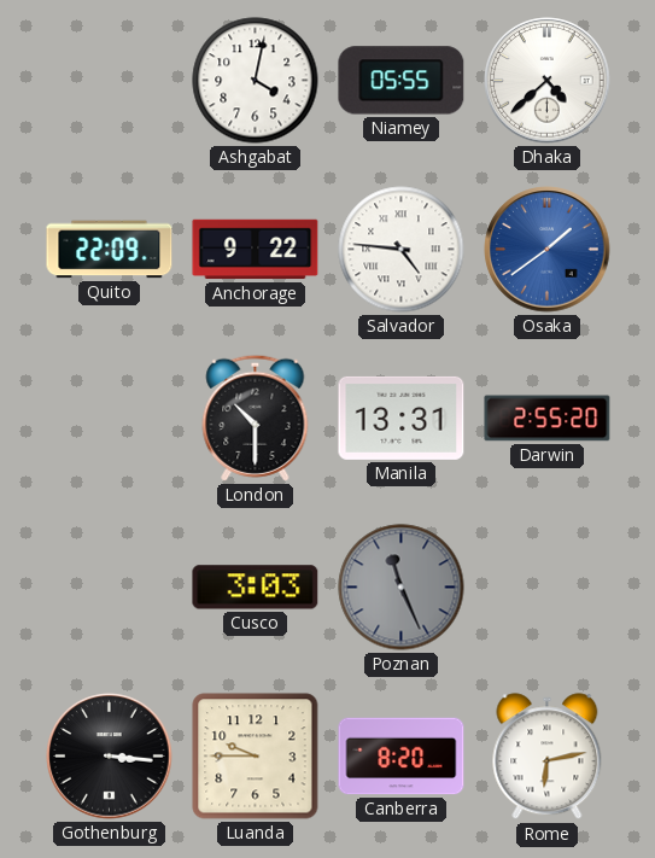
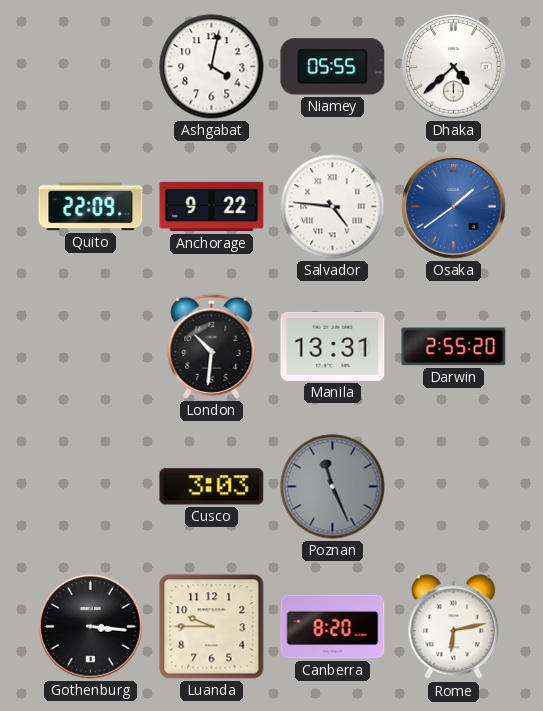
London: 10:30 -> 10:31
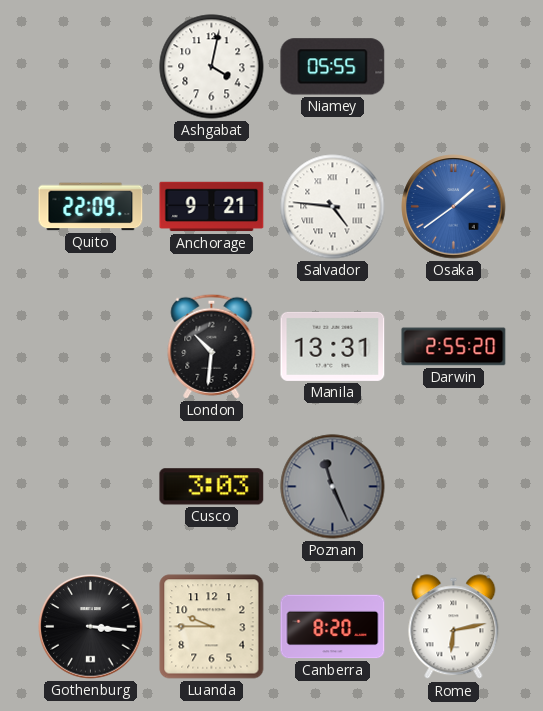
Dhaka: 4:38 -> none
Anchorage: 9:22 -> 9:21
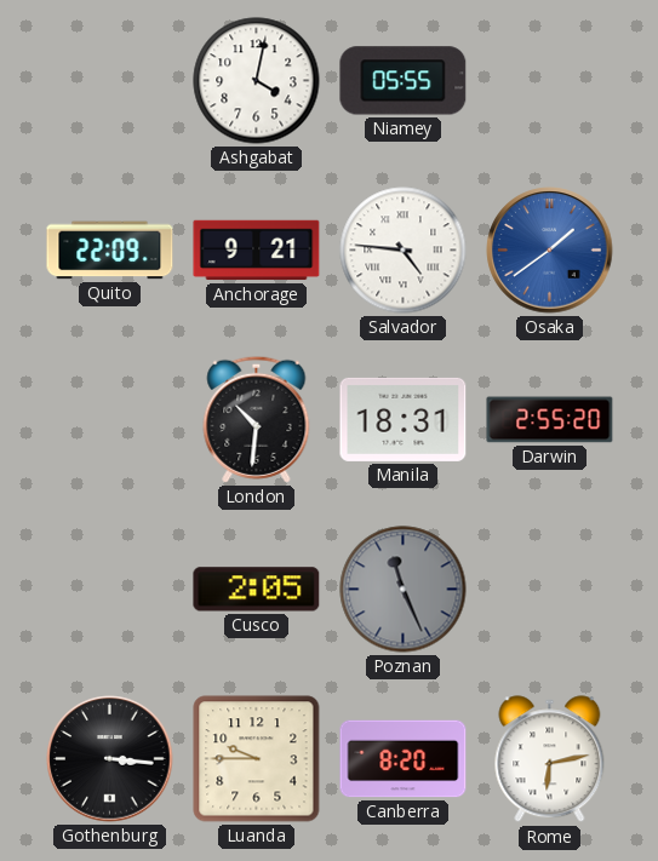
Manila: 13:31 -> 18:31
Cusco: 3:03 -> 2:05
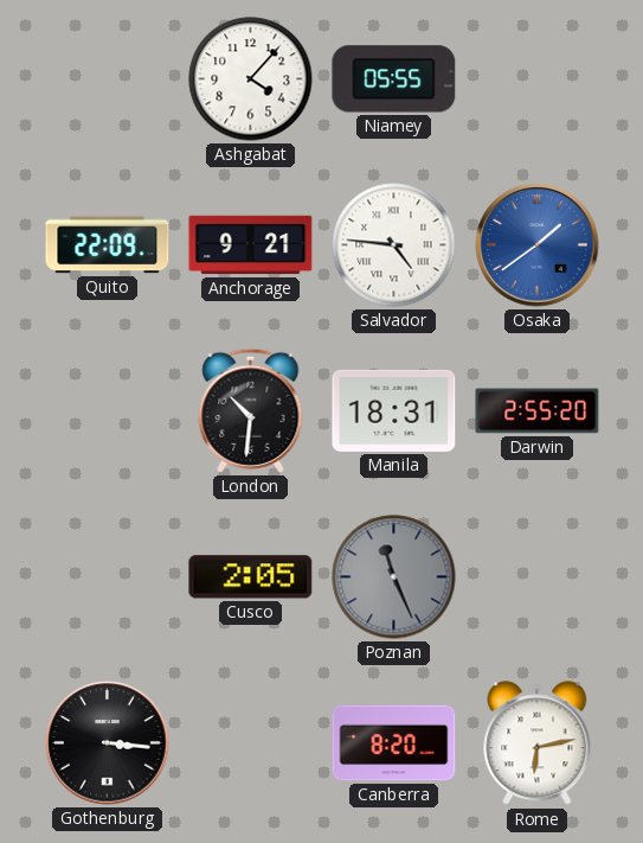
Ashgabat: 4:02 -> 4:07
Luanda: 9:45 -> none
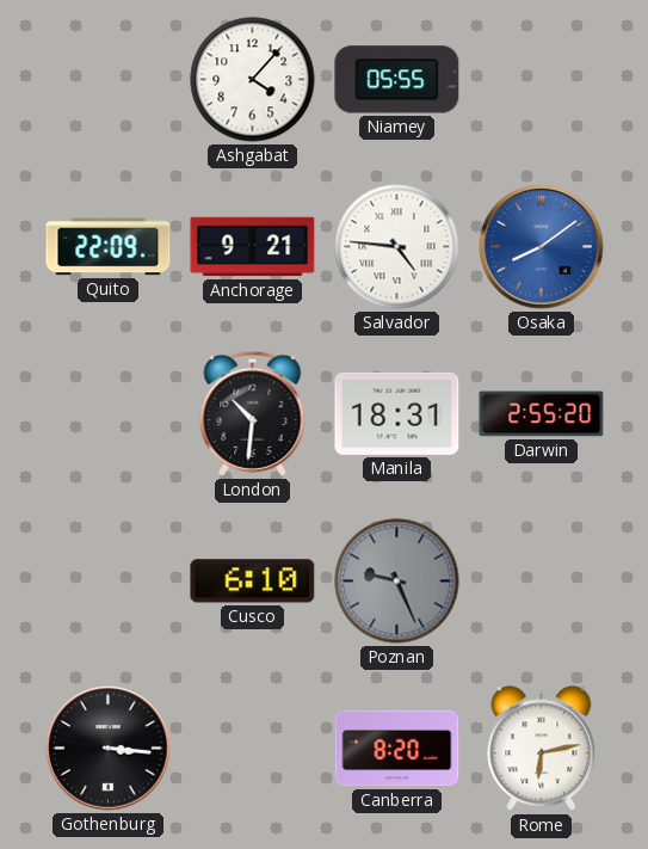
Osaka: 1:39 -> 8:09
Cusco: 2:05 -> 6:10
Poznan: 11:26 -> 9:26
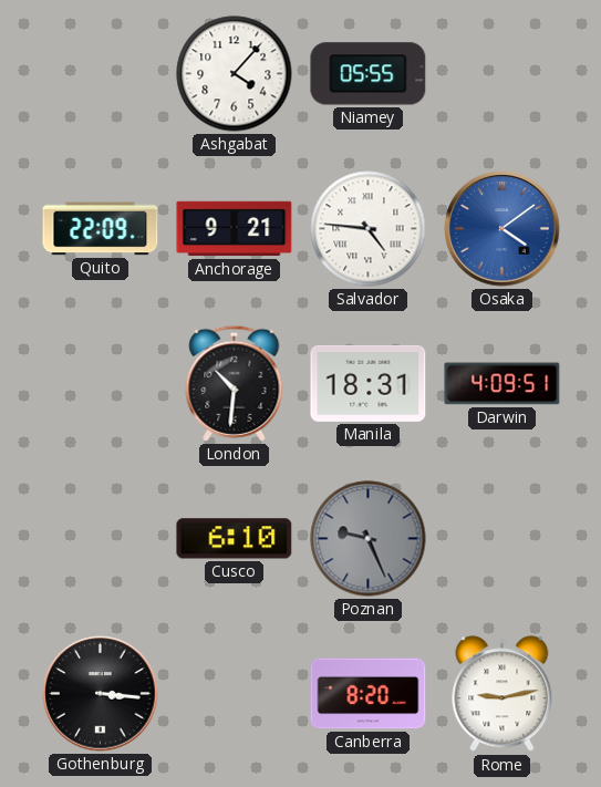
Osaka: 8:09 -> 4:09
Darwin: 2:55 -> 4:09
Rome: 6:13 -> 9:13
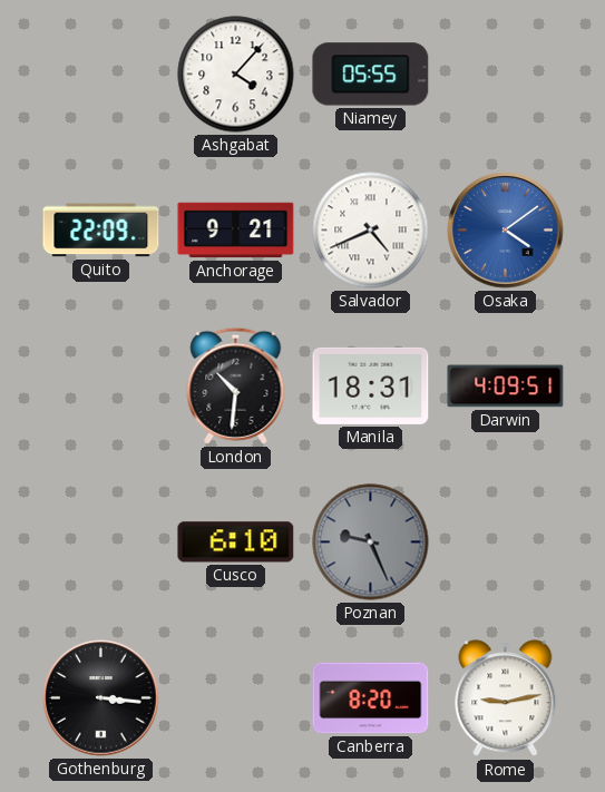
Salvador: 4:46 -> 4:41
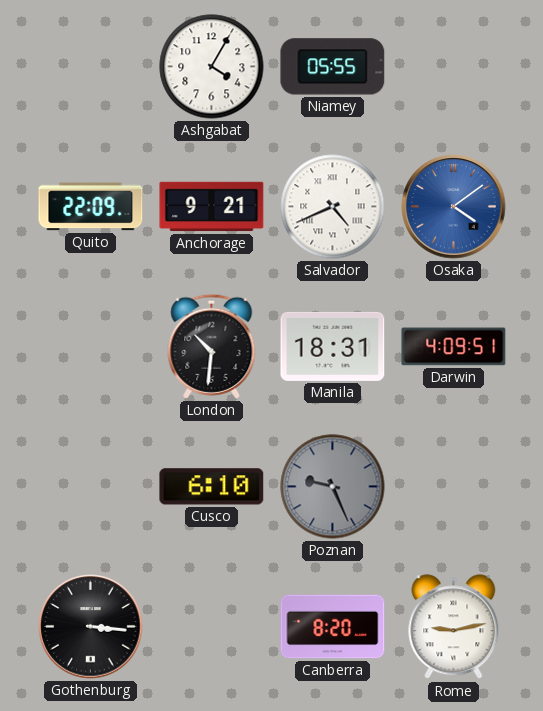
Ashgabat: 4:07 -> 4:05
